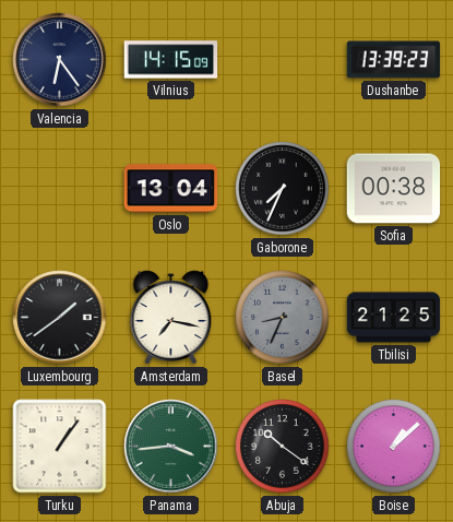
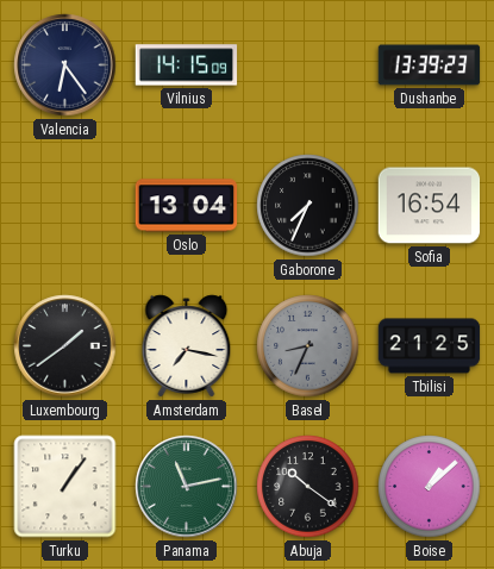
Sofia: 00:38 -> 16:54
Panama: 3:44 -> 11:13
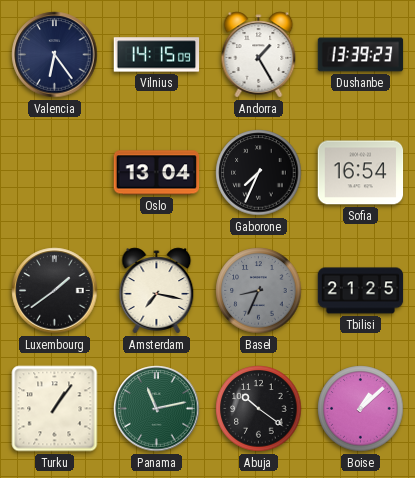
Andorra: none -> 1:25
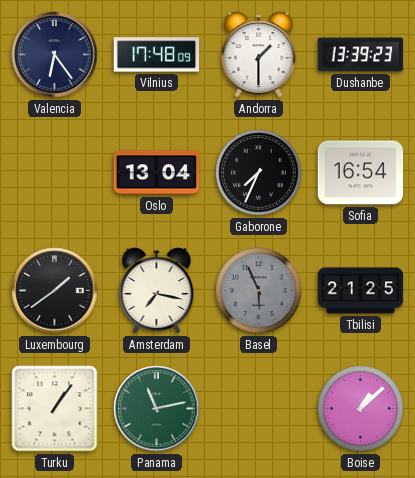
Vilnius: 14:15 -> 17:48
Andorra: 1:25 -> 1:30
Basel: 8:34 -> 5:56
Abuja: 10:21 -> none
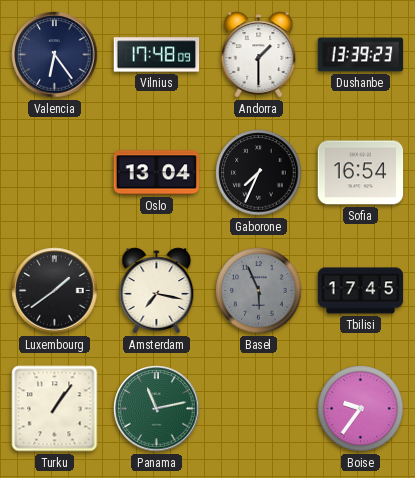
Tbilisi: 21:25 -> 17:45
Boise: 1:08 -> 9:36
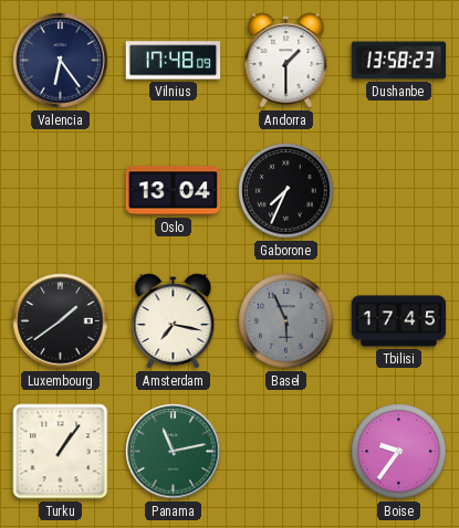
Dushanbe: 13:39 -> 13:58
Sofia: 16:54 -> none
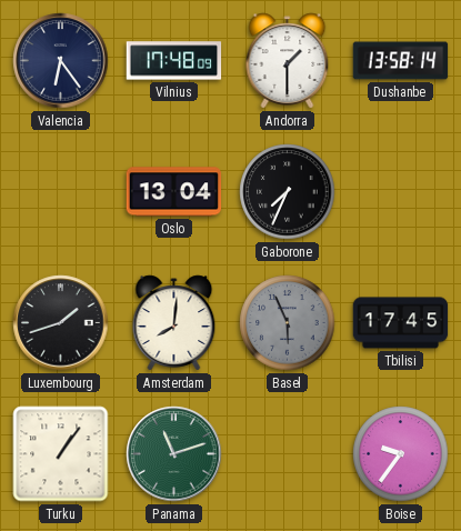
Dushanbe: 13:58:23 -> 13:58:14
Luxembourg: 1:39 -> 1:42
Amsterdam: 7:17 -> 8:01
Panama: 11:13 -> 11:12
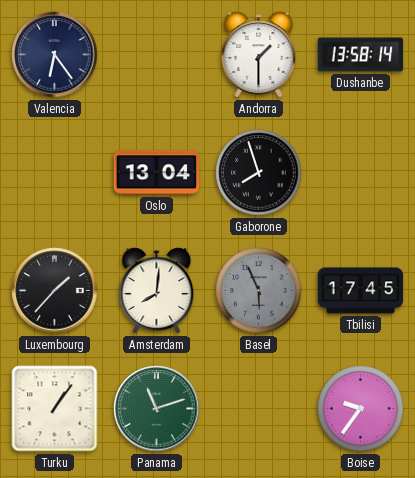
Vilnius: 17:48 -> none
Gaborone: 7:34 -> 7:57
Luxembourg: 1:42 -> 1:37
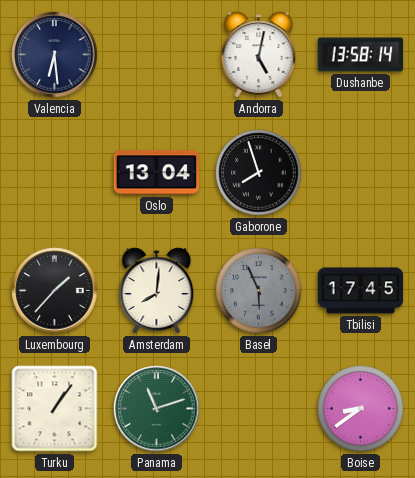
Valencia: 6:24 -> 6:29
Andorra: 1:30 -> 5:02
Boise: 9:36 -> 8:39
